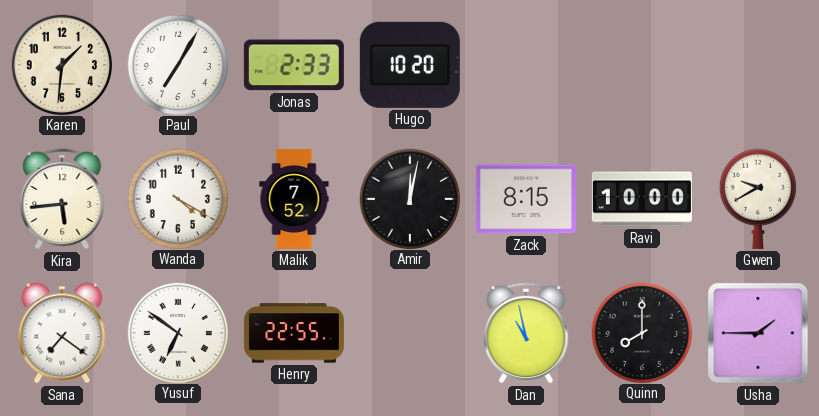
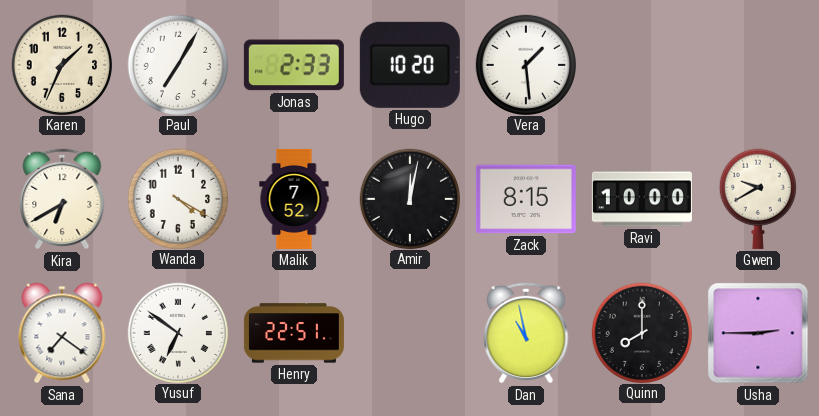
Karen: 1:31 -> 1:34
Vera: none -> 1:29
Kira: 5:44 -> 6:40
Henry: 22:55 -> 22:51
Usha: 1:45 -> 2:45
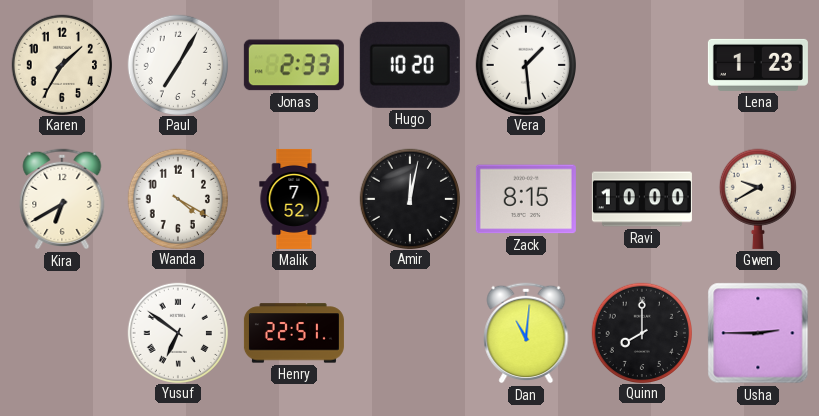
Karen: 1:34 -> 1:35
Lena: none -> 1:23
Sana: 7:21 -> none
Dan: 10:58 -> 11:01
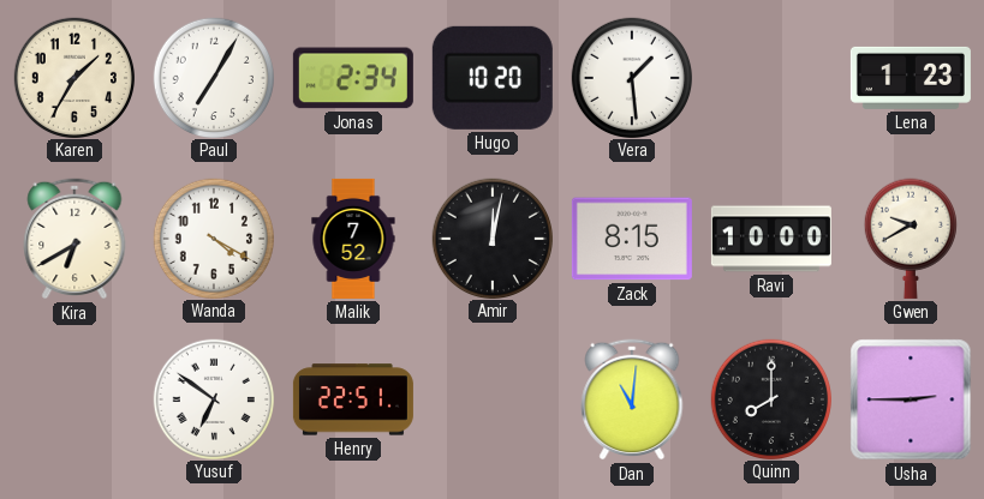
Jonas: 2:33 -> 2:34
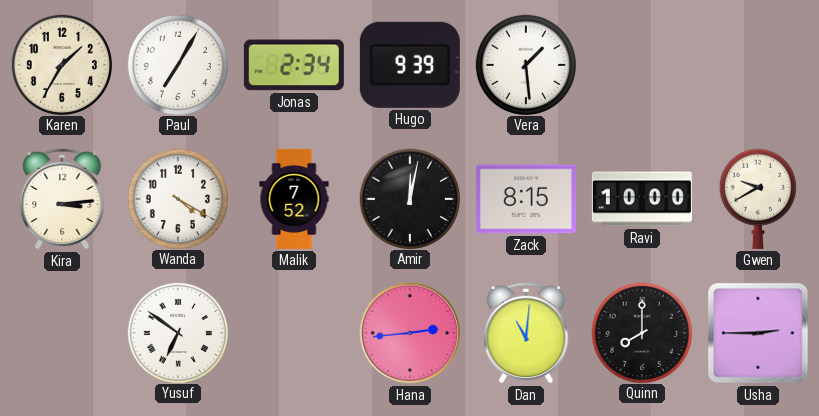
Hugo: 10:20 -> 9:39
Lena: 1:23 -> none
Kira: 6:40 -> 3:14
Henry: 22:51 -> none
Hana: none -> 2:44
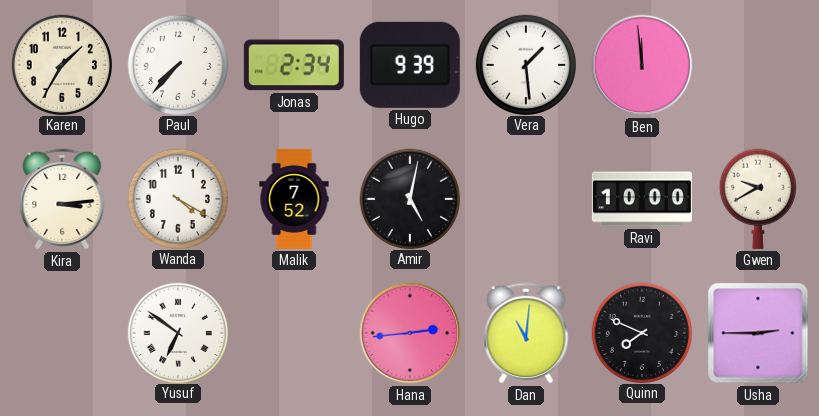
Paul: 7:05 -> 7:37
Ben: none -> 11:59
Amir: 12:02 -> 5:02
Zack: 8:15 -> none
Quinn: 8:00 -> 7:49
